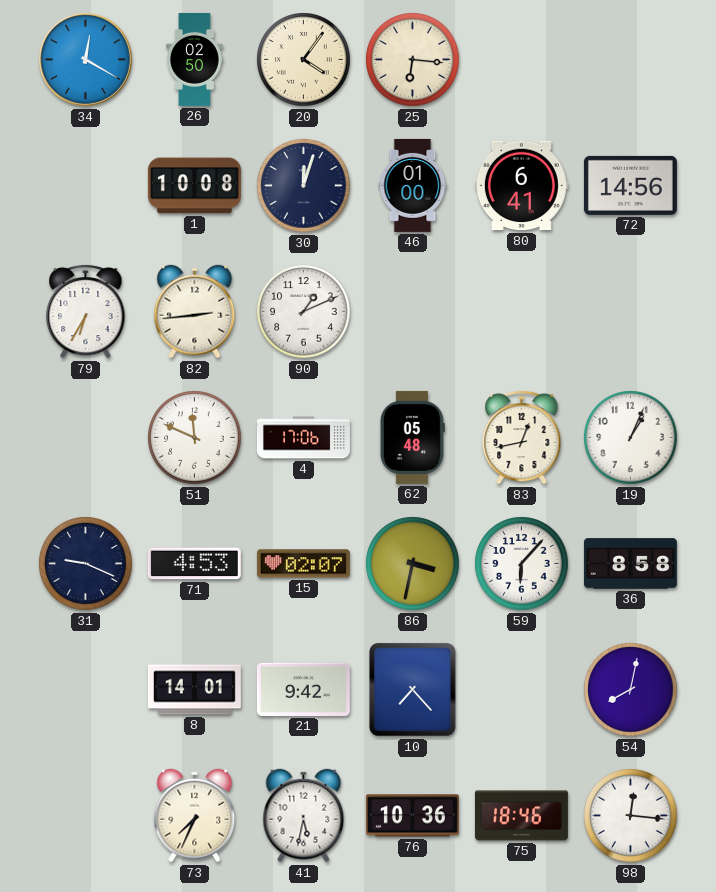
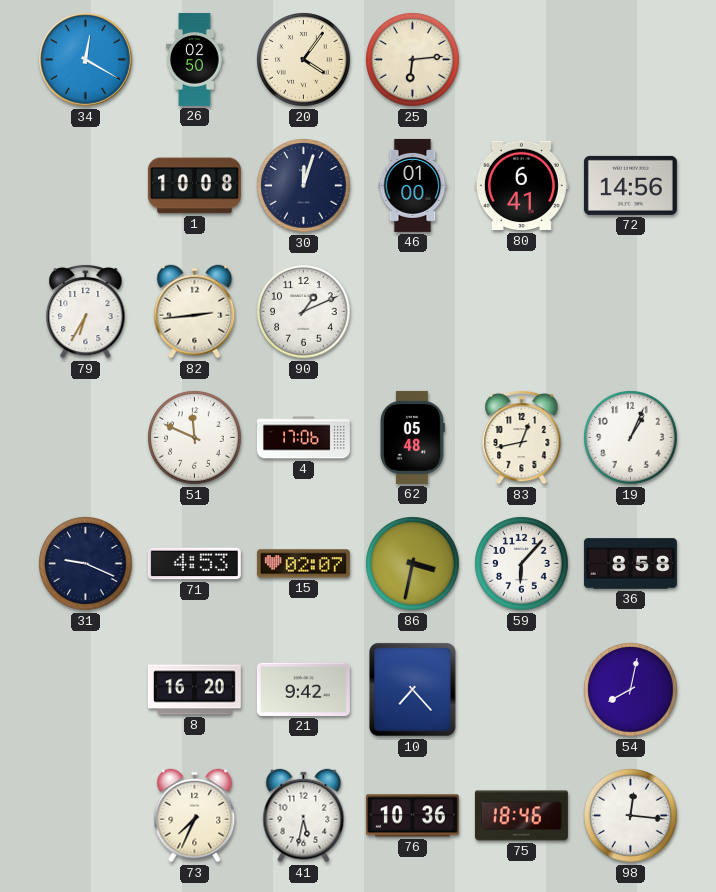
25: 6:16 -> 6:14
8: 14:01 -> 16:20
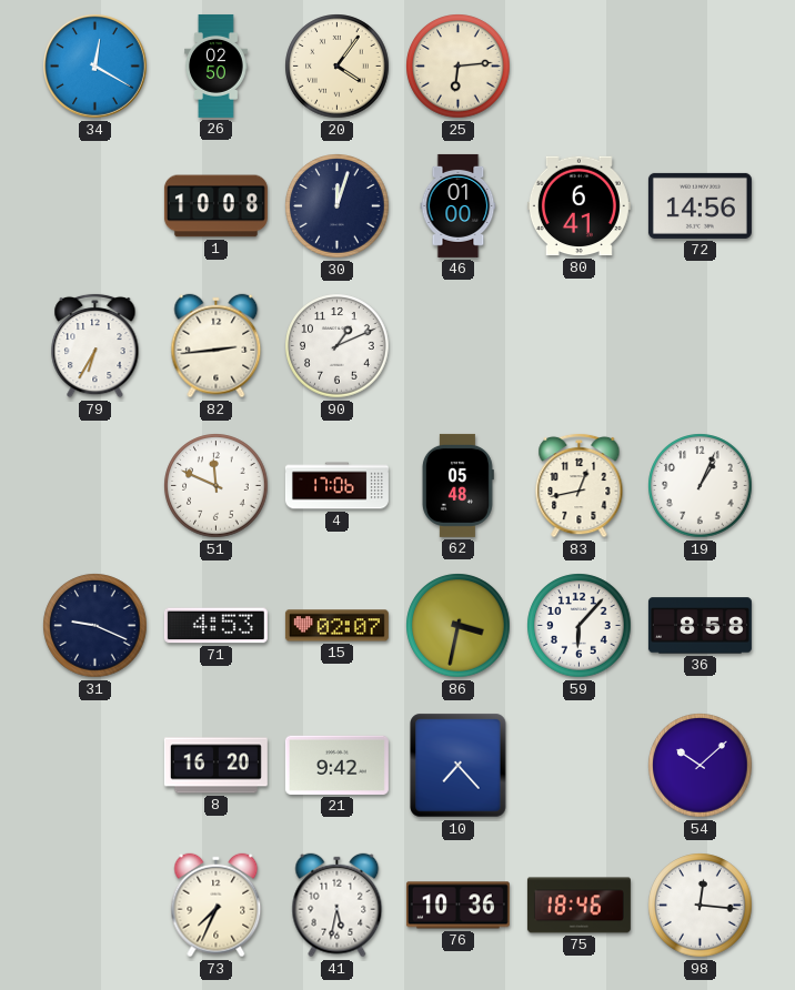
54: 8:02 -> 10:08
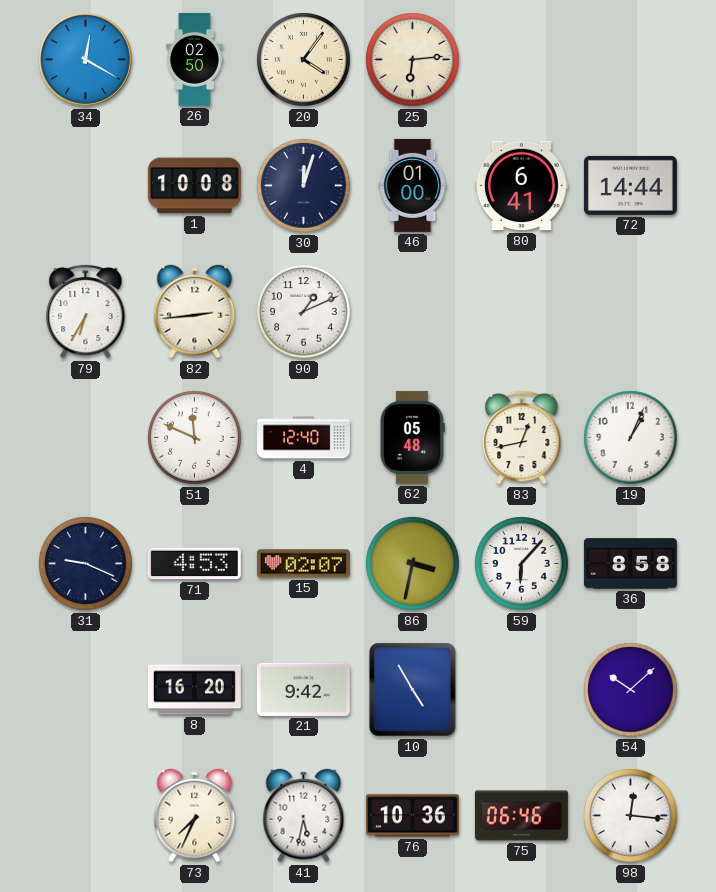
72: 14:56 -> 14:44
4: 17:06 -> 12:40
10: 7:23 -> 4:55
75: 18:46 -> 06:46
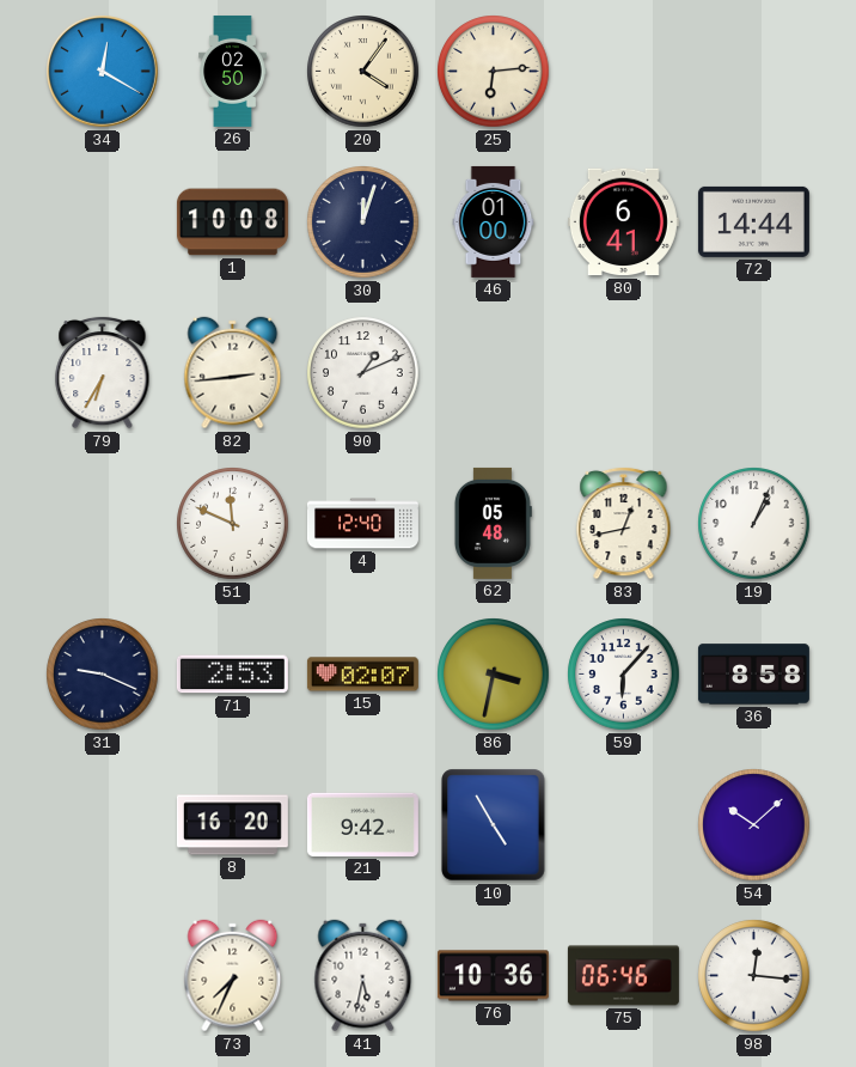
71: 4:53 -> 2:53
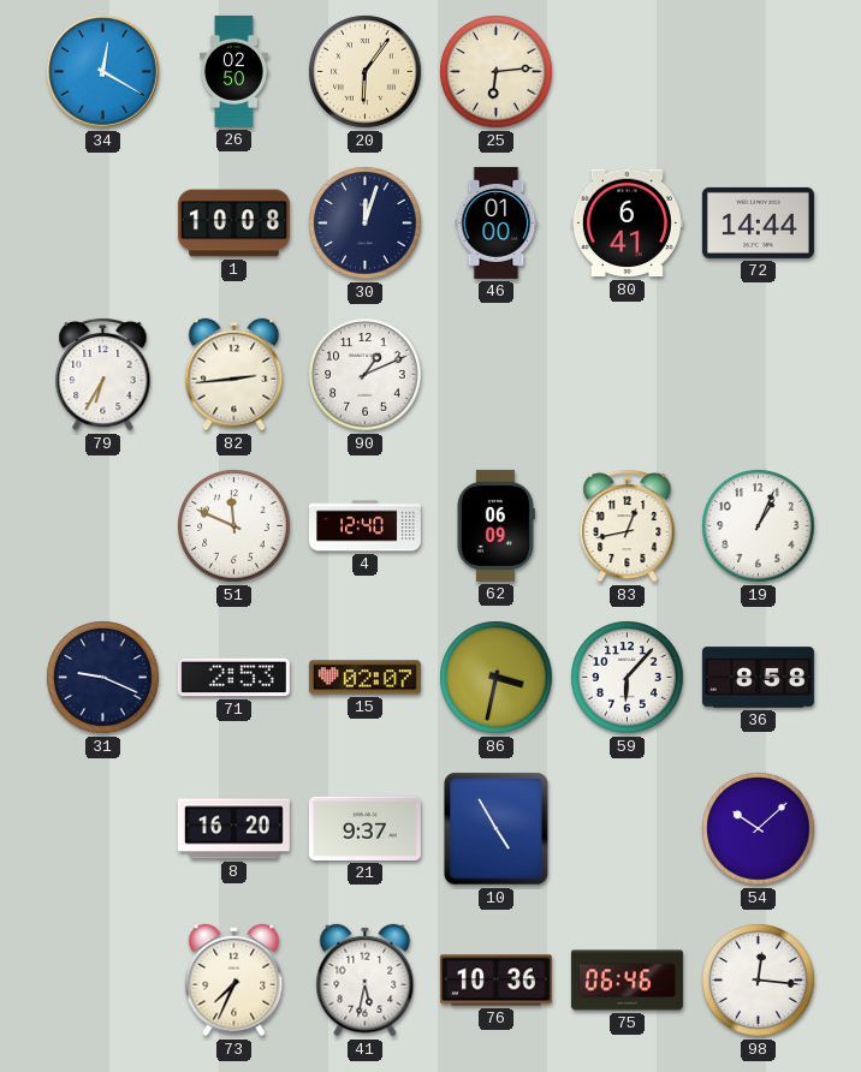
20: 4:06 -> 6:06
62: 05:48 -> 06:09
21: 9:42 -> 9:37
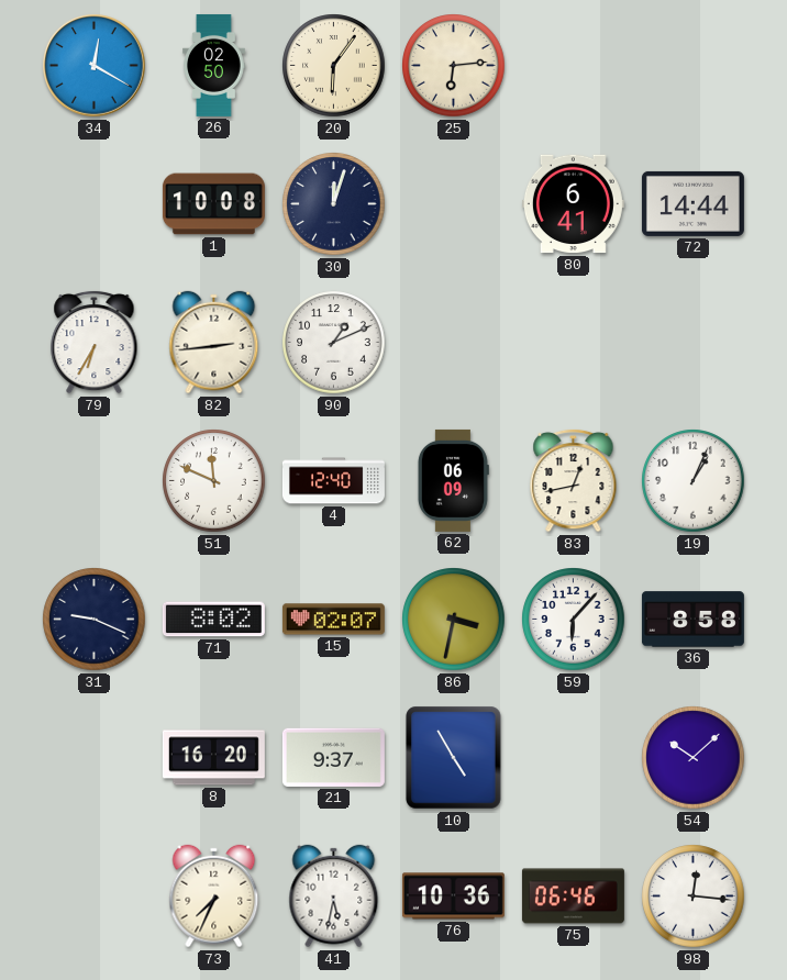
46: 01:00 -> none
71: 2:53 -> 8:02
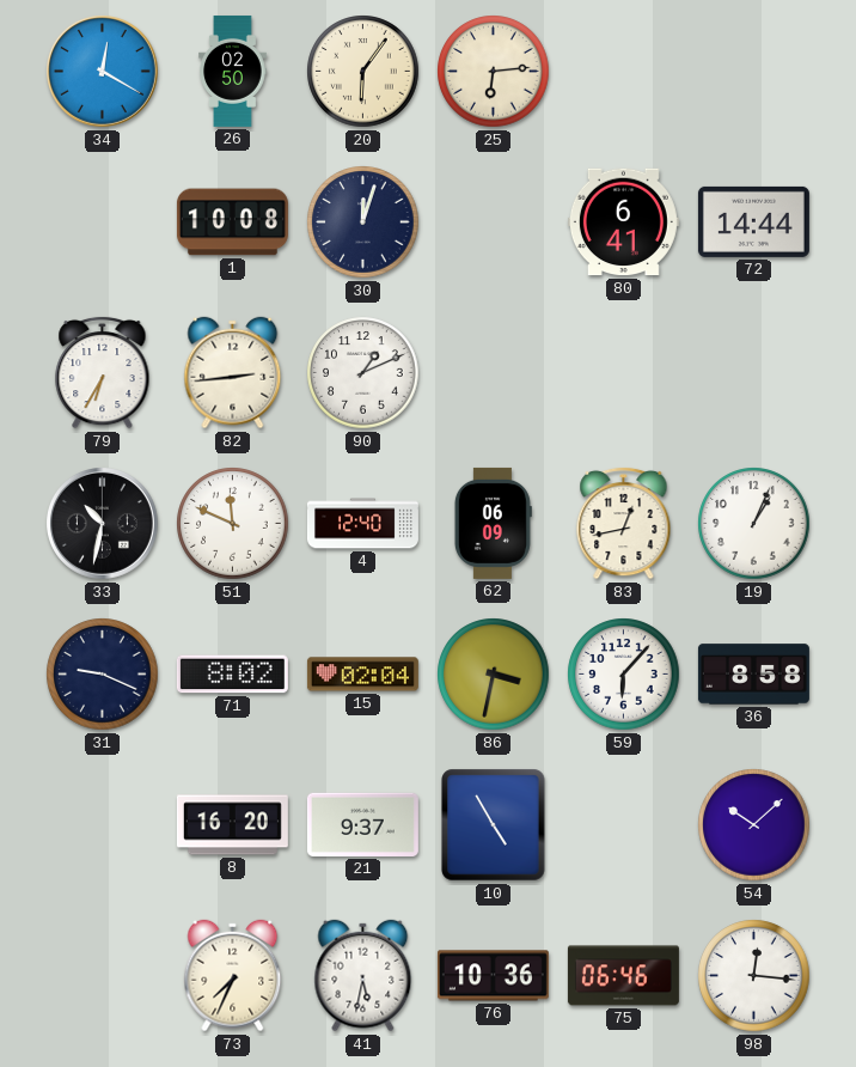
33: none -> 10:32
15: 02:07 -> 02:04
